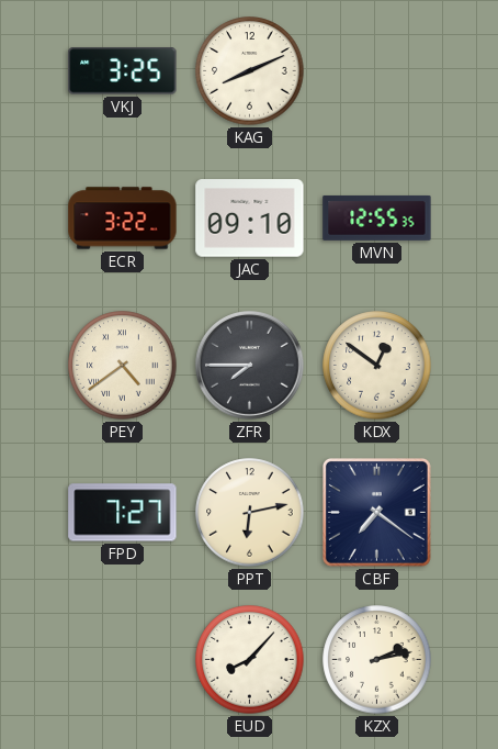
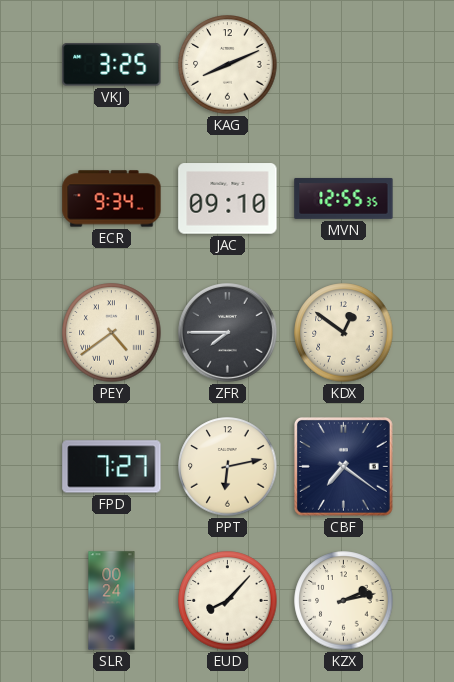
ECR: 3:22 -> 9:34
SLR: none -> 00:24
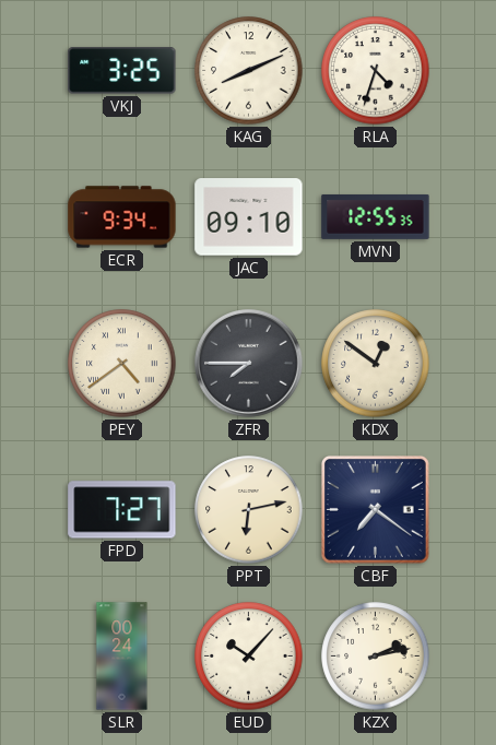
RLA: none -> 4:33
EUD: 8:07 -> 10:07
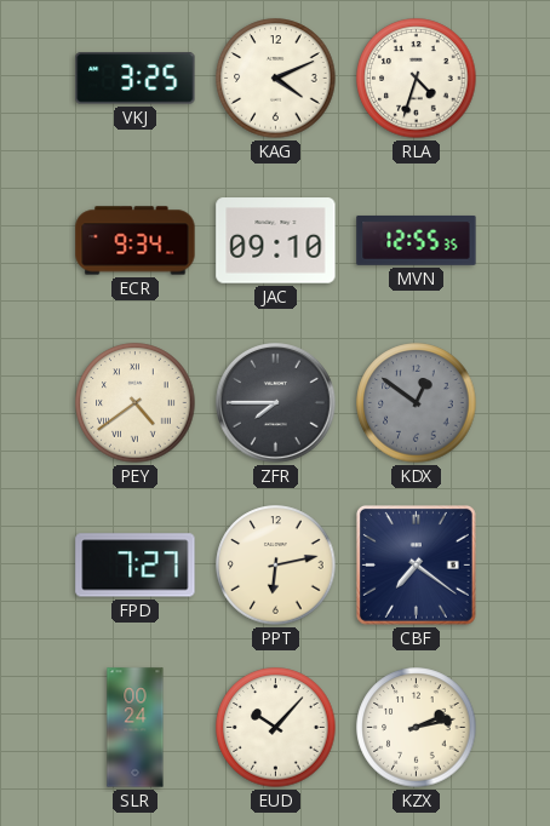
KAG: 8:11 -> 4:11
KDX dial: cream -> grey
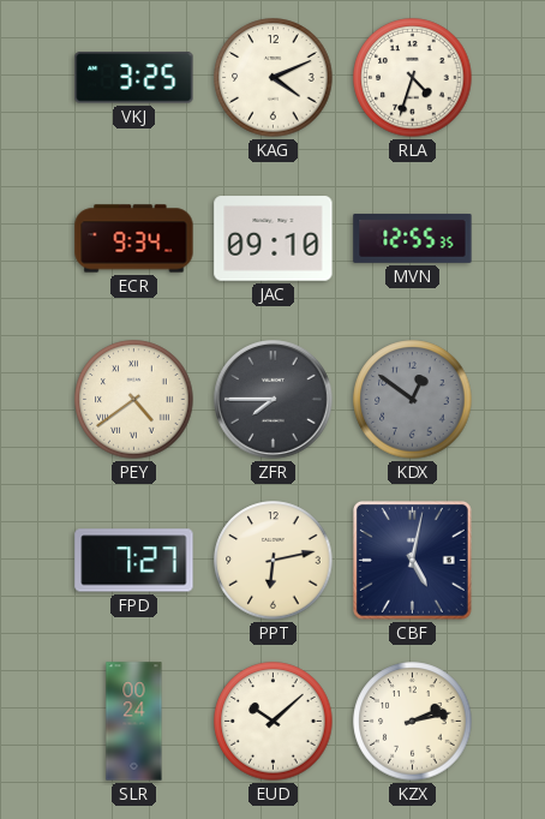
CBF: 7:21 -> 5:02
EUD: 10:07 -> 10:08
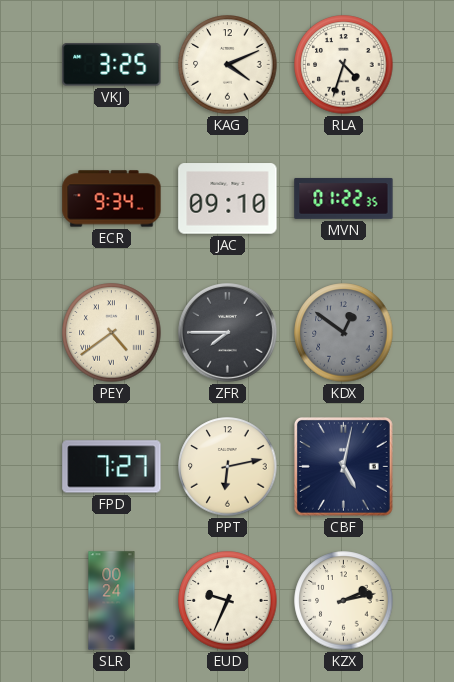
MVN: 12:55 -> 01:22
EUD: 10:08 -> 9:34
